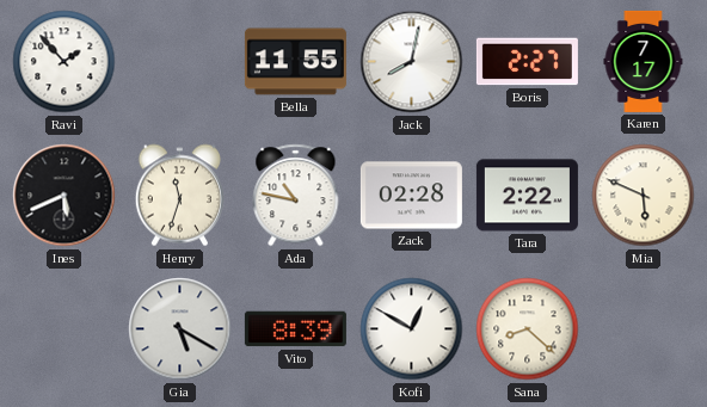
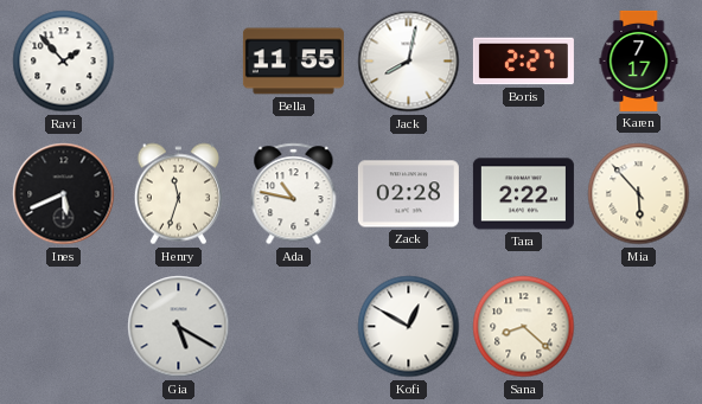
Mia: 5:49 -> 5:53
Vito: 8:39 -> none
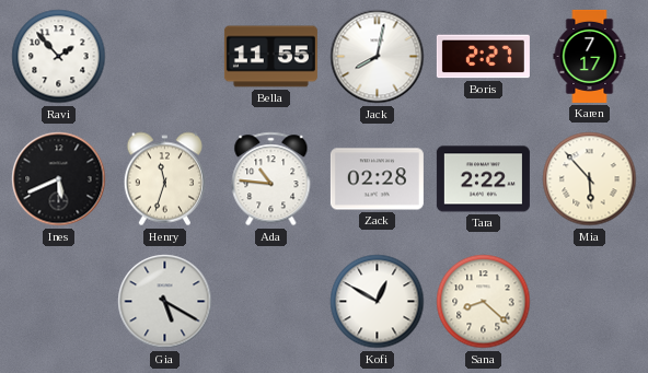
Ada: 10:47 -> 10:46
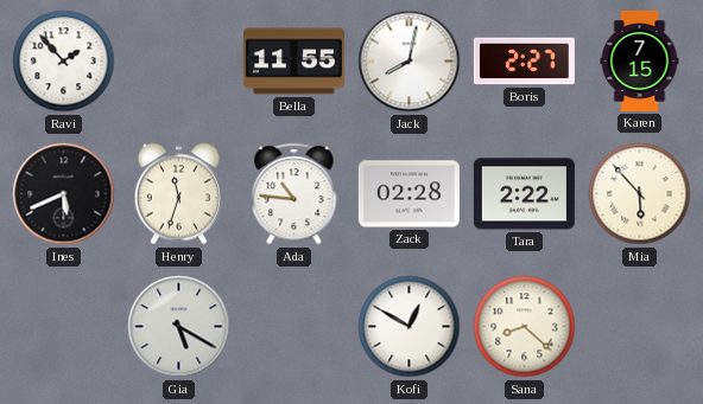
Karen: 7:17 -> 7:15
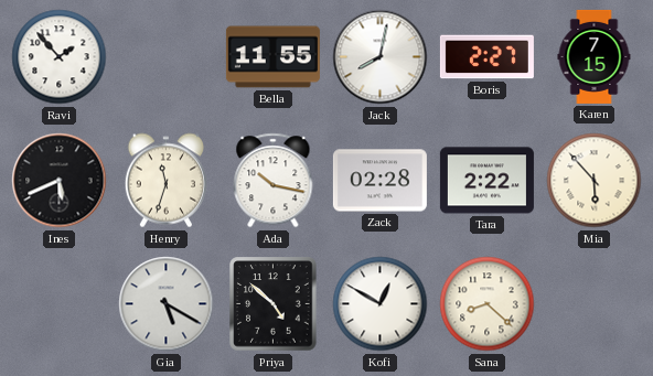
Ada: 10:46 -> 10:17
Priya: none -> 4:52
